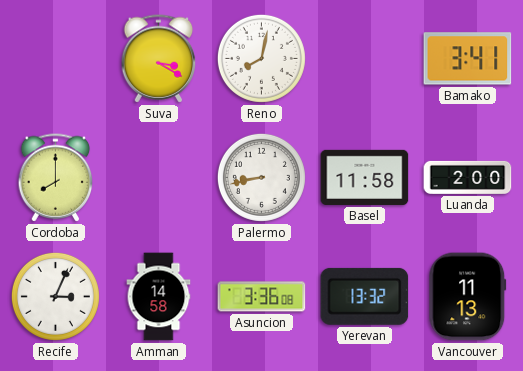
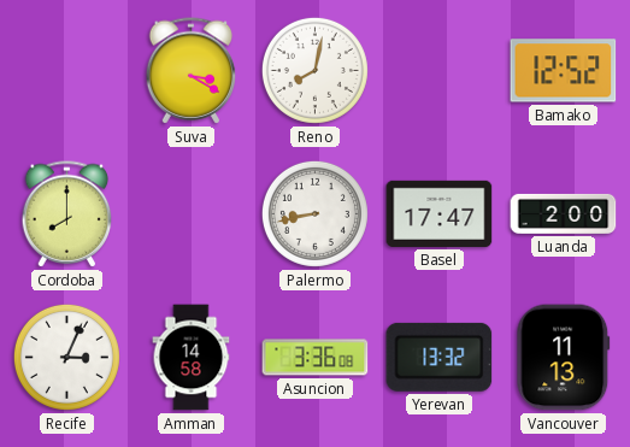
Bamako: 3:41 -> 12:52
Basel: 11:58 -> 17:47
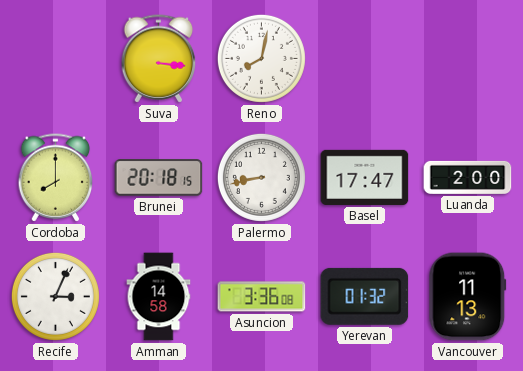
Suva: 3:20 -> 3:16
Bamako: 12:52 -> none
Brunei: none -> 20:18
Yerevan: 13:32 -> 01:32
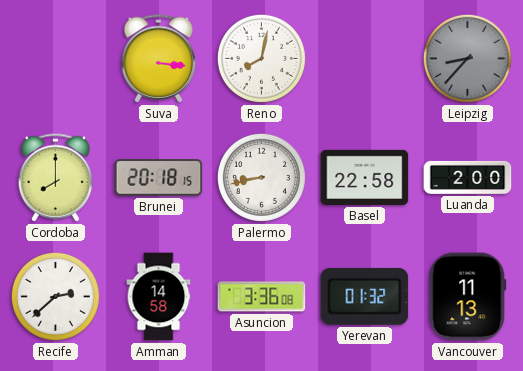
Leipzig: none -> 8:37
Basel: 17:47 -> 22:58
Recife: 3:04 -> 2:38
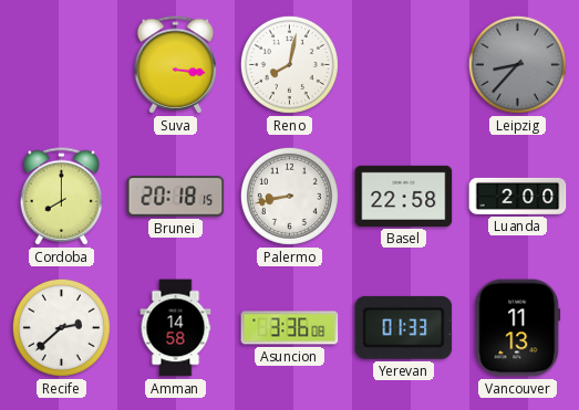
Yerevan: 01:32 -> 01:33
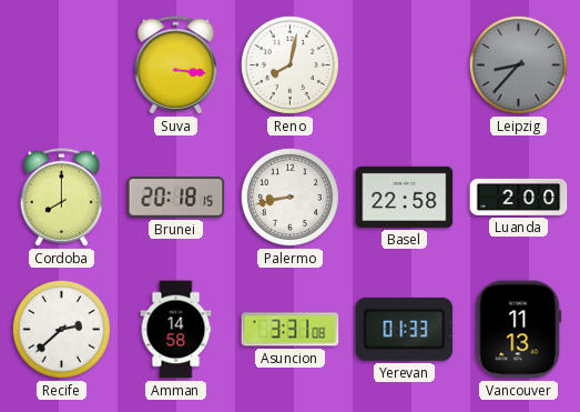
Asuncion: 3:36 -> 3:31
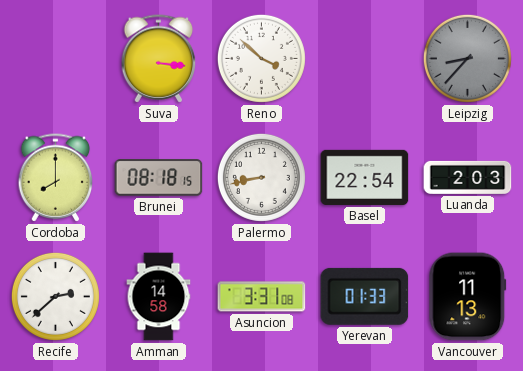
Reno: 8:02 -> 3:52
Brunei: 20:18 -> 08:18
Basel: 22:58 -> 22:54
Luanda: 2:00 -> 2:03
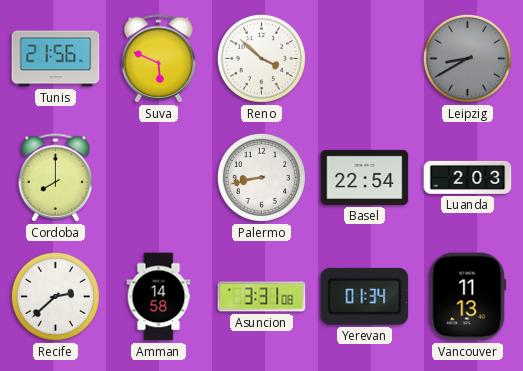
Tunis: none -> 21:56
Suva: 3:16 -> 5:49
Leipzig: 8:37 -> 8:40
Brunei: 08:18 -> none
Yerevan: 01:33 -> 01:34
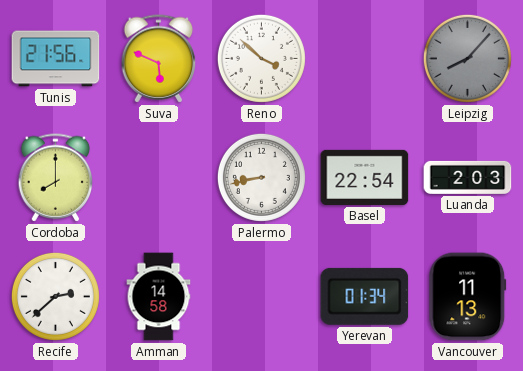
Leipzig: 8:40 -> 8:07
Asuncion: 3:31 -> none
